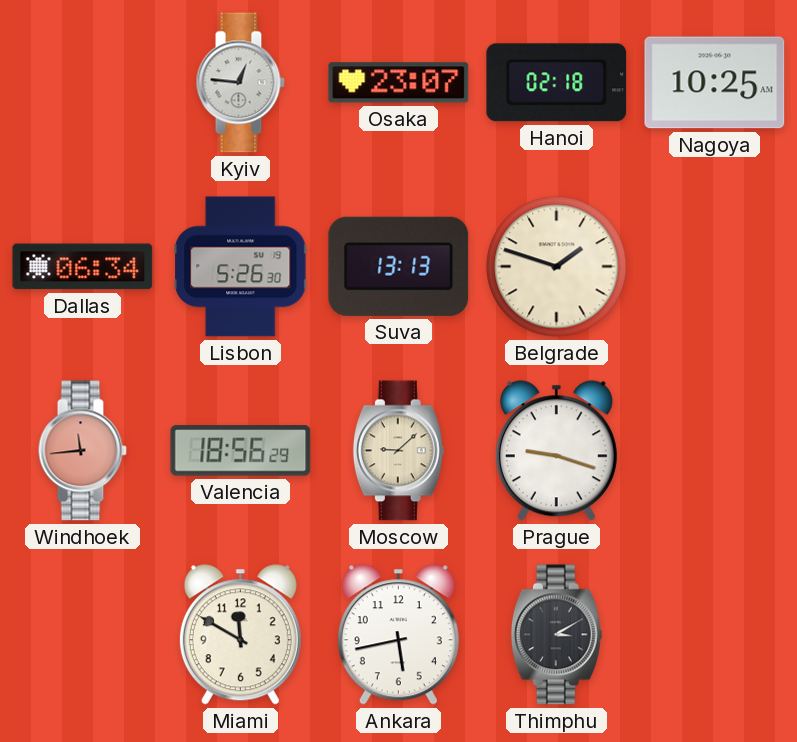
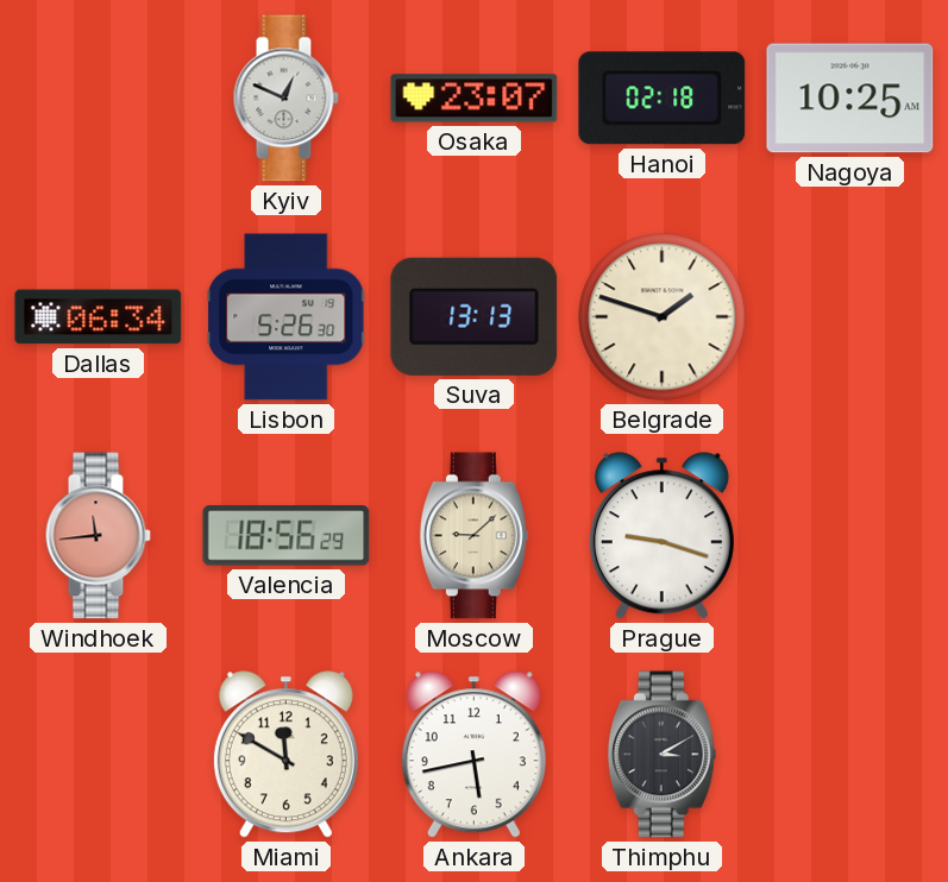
Kyiv: 12:46 -> 12:49
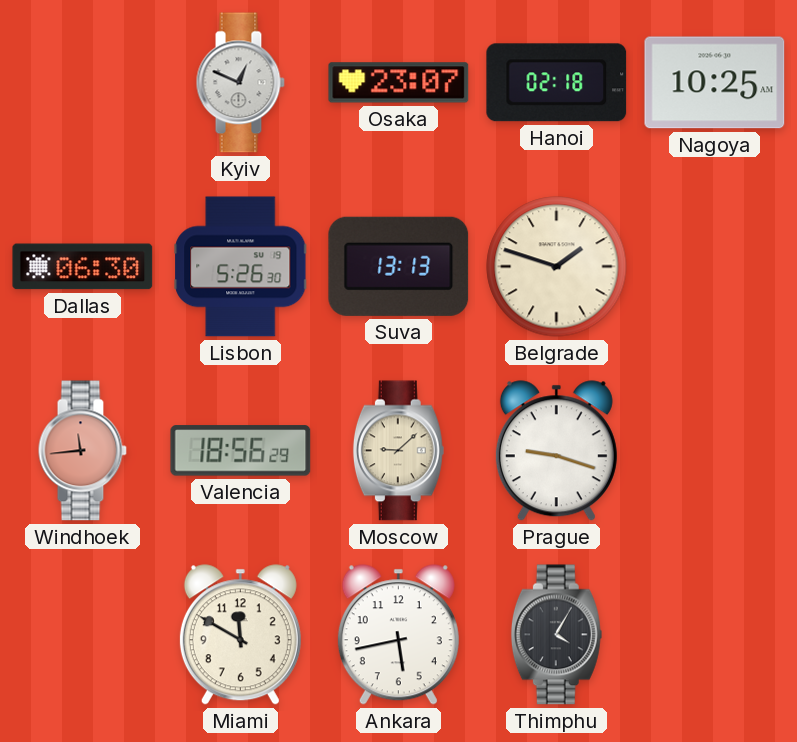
Dallas: 06:34 -> 06:30
Thimphu: 3:10 -> 4:05
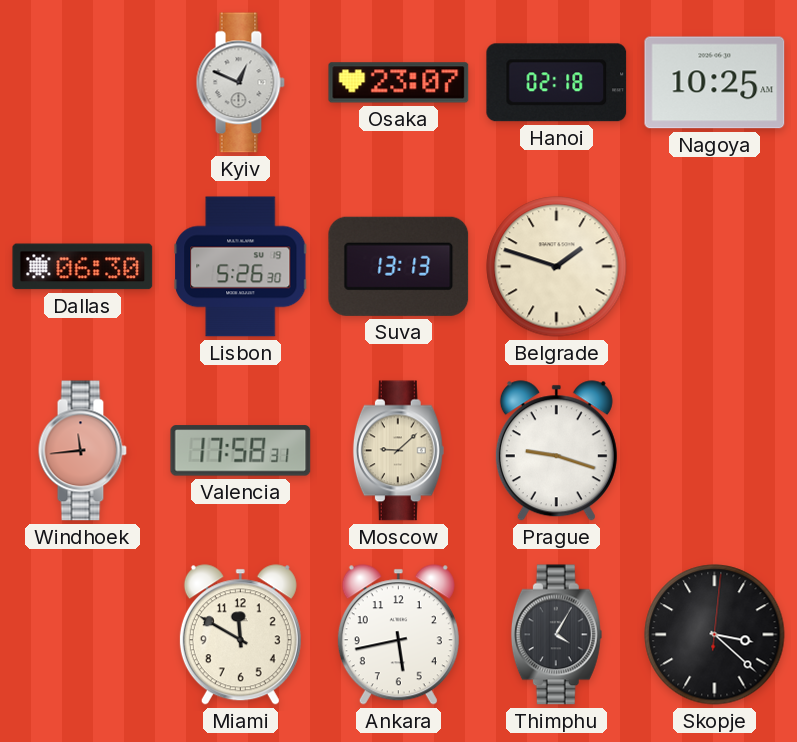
Valencia: 18:56 -> 17:58
Skopje: none -> 3:22
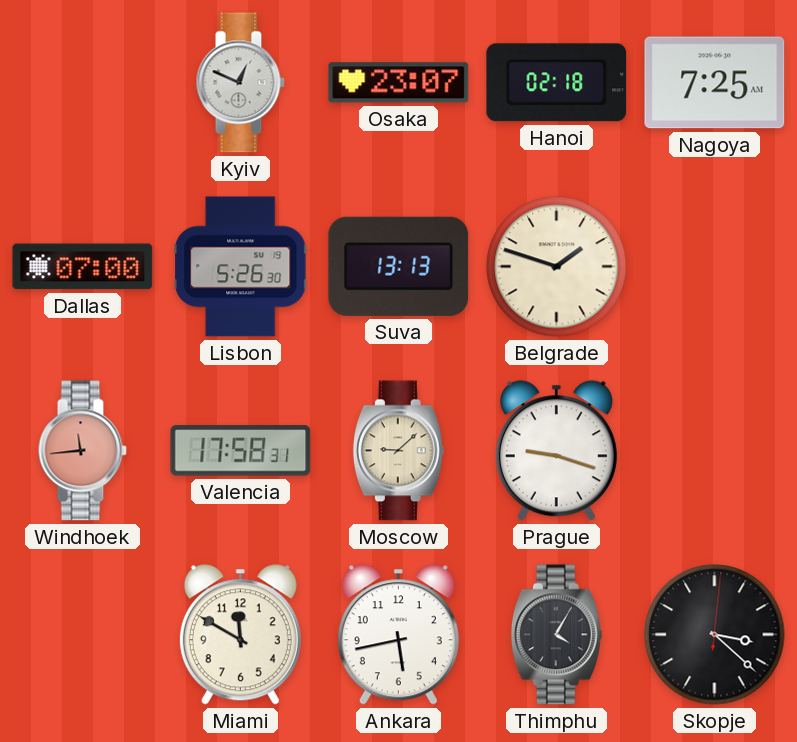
Nagoya: 10:25 -> 7:25
Dallas: 06:30 -> 07:00
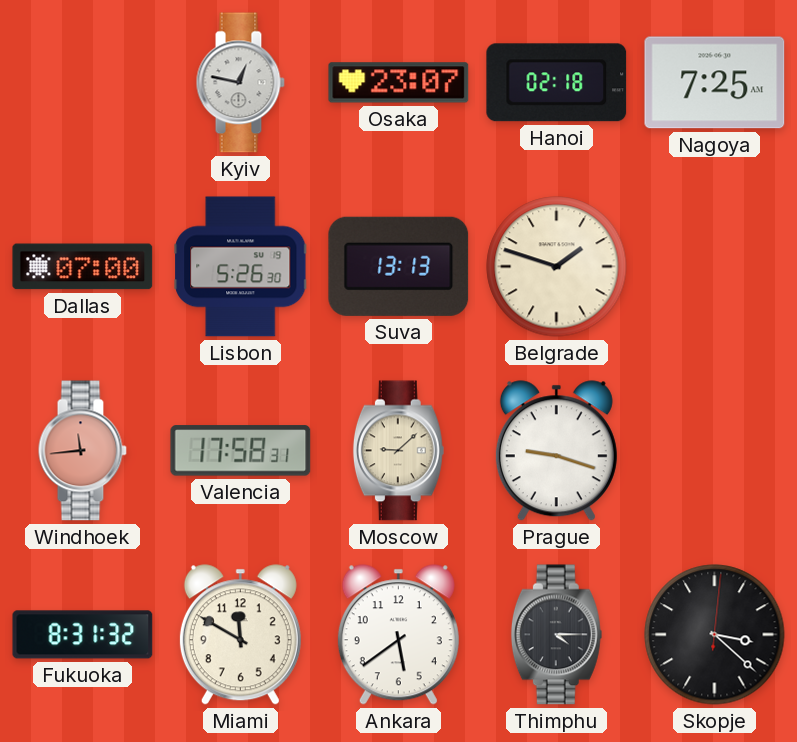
Kyiv: 12:49 -> 12:47
Fukuoka: none -> 8:31
Ankara: 5:43 -> 5:39
Thimphu: 4:05 -> 4:15
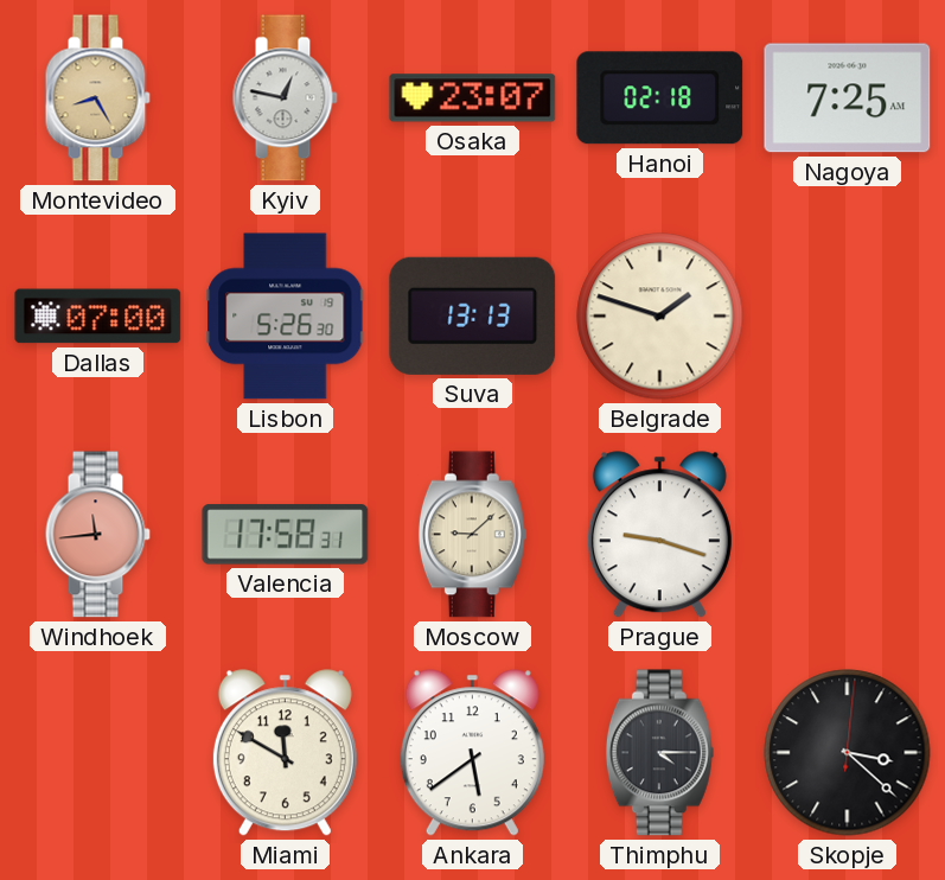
Montevideo: none -> 8:25
Fukuoka: 8:31 -> none
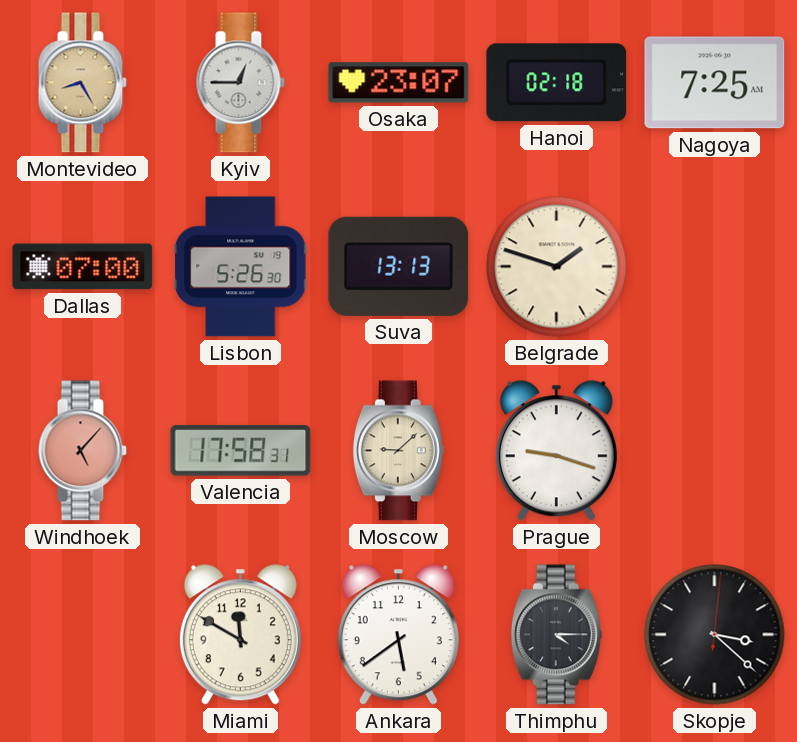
Kyiv: 12:47 -> 12:45
Windhoek: 11:44 -> 5:07
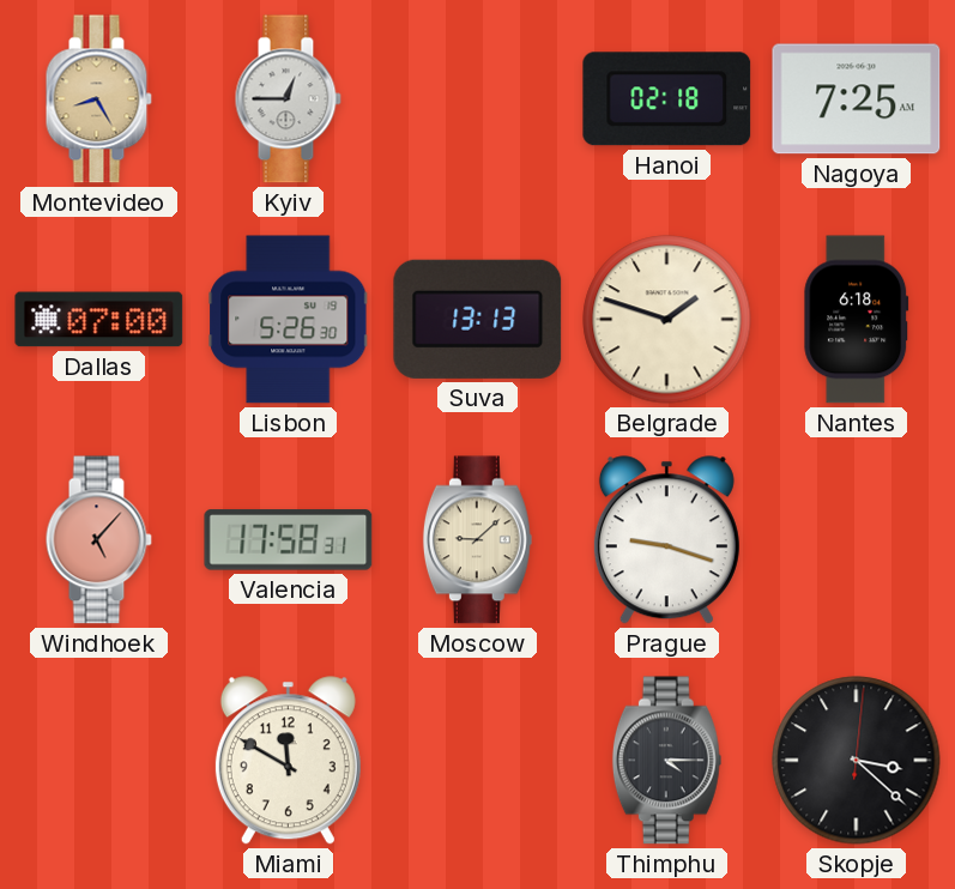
Osaka: 23:07 -> none
Nantes: none -> 6:18
Ankara: 5:39 -> none
